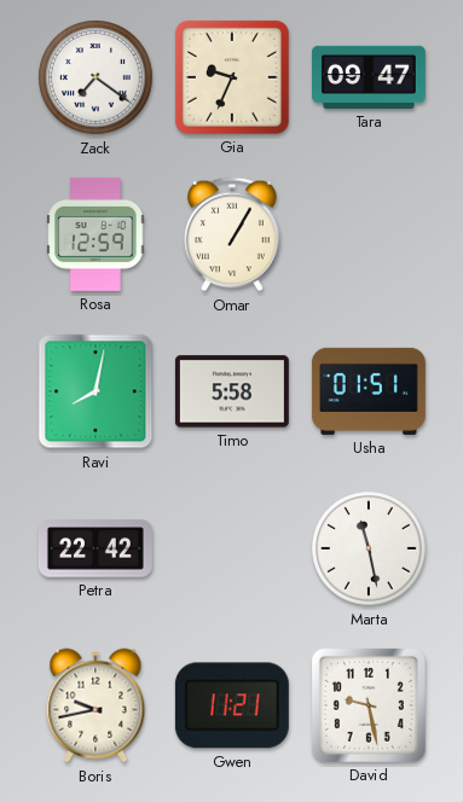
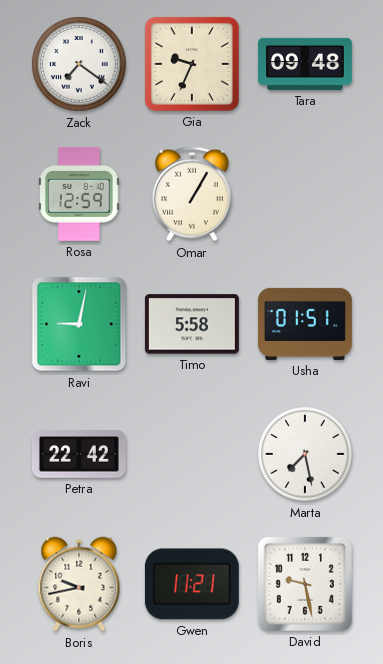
Tara: 09:47 -> 09:48
Ravi: 8:02 -> 9:02
Marta: 11:28 -> 7:28
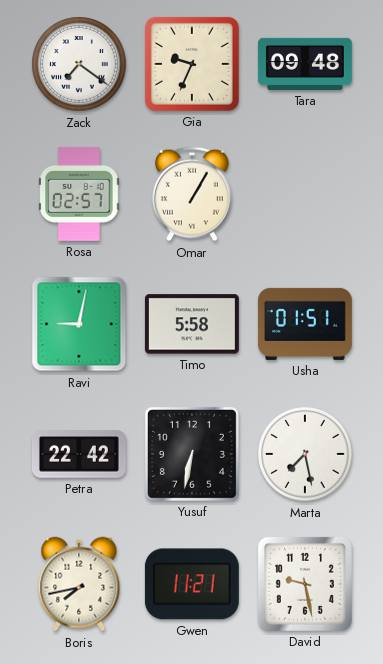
Rosa: 12:59 -> 02:57
Yusuf: none -> 6:32
Boris: 9:43 -> 7:43
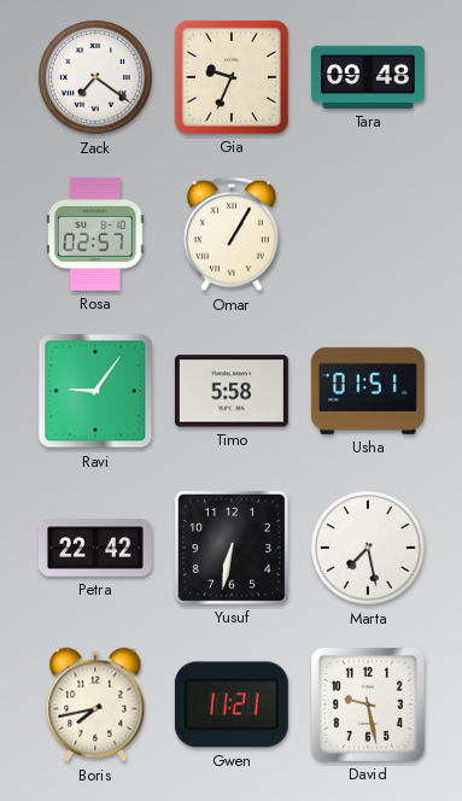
Ravi: 9:02 -> 9:06
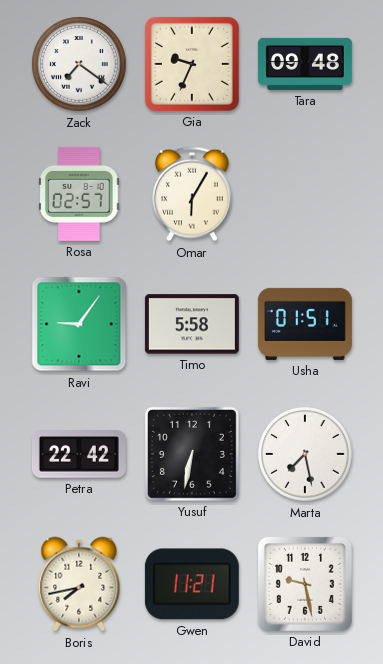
Omar: 1:05 -> 6:05
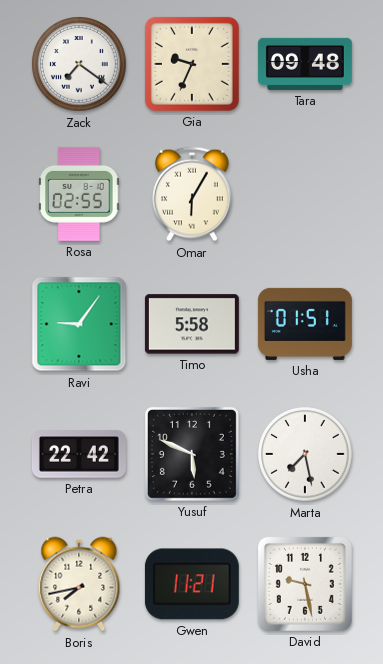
Rosa: 02:57 -> 02:55
Yusuf: 6:32 -> 5:49
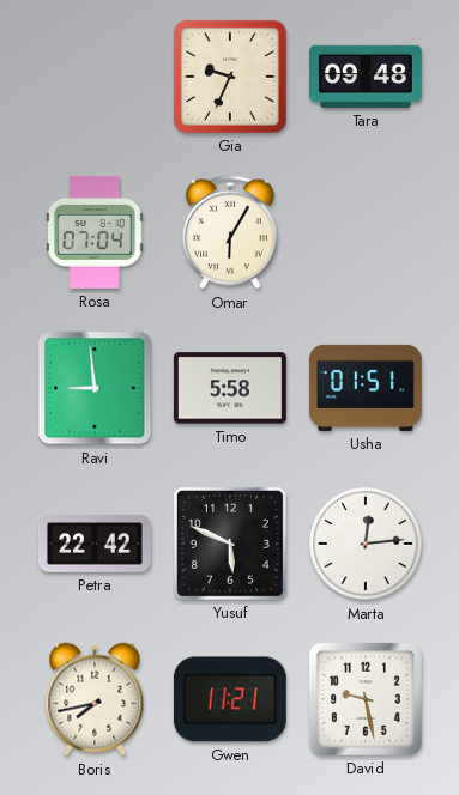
Zack: 7:21 -> none
Rosa: 02:55 -> 07:04
Ravi: 9:06 -> 8:59
Marta: 7:28 -> 12:14
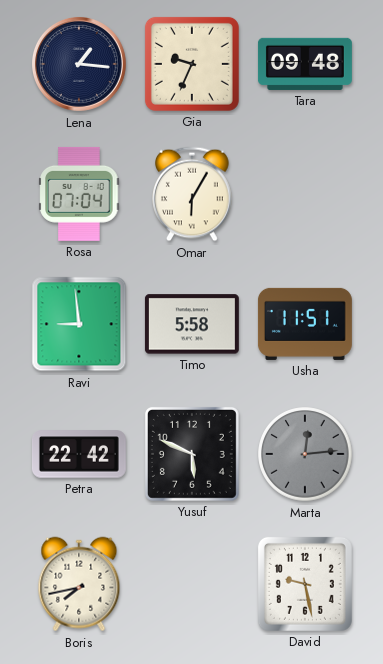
Lena: none -> 1:16
Usha: 01:51 -> 11:51
Marta dial: white -> grey
Gwen: 11:21 -> none
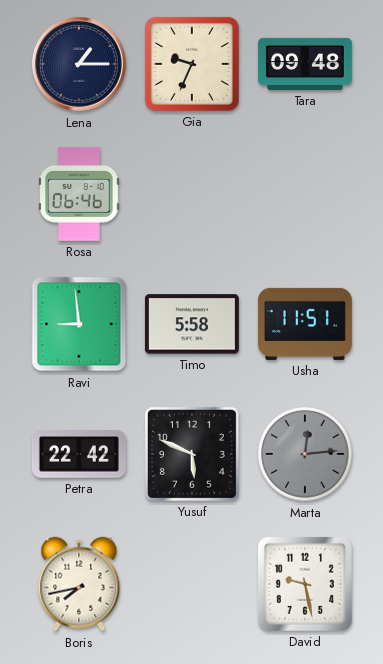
Lena: 1:16 -> 1:15
Rosa: 07:04 -> 06:46
Omar: 6:05 -> none
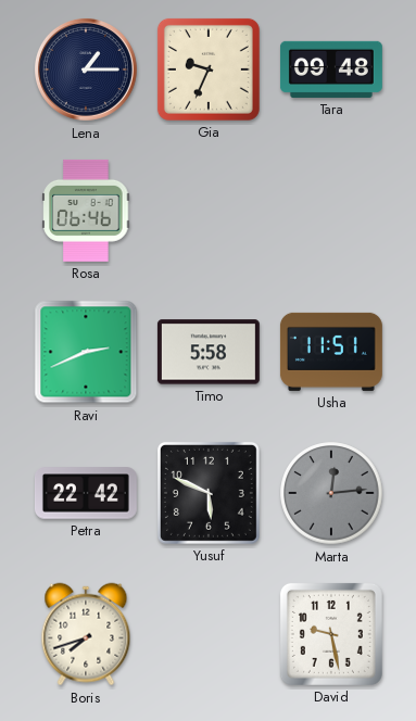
Ravi: 8:59 -> 2:41
Boris: 7:43 -> 7:42
